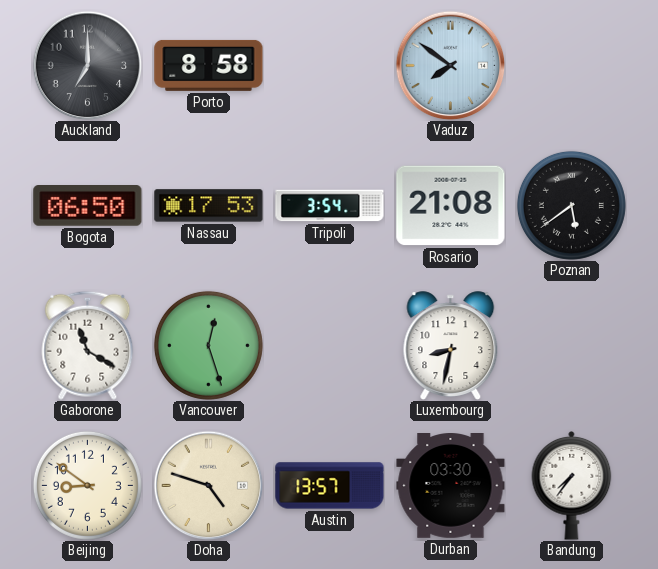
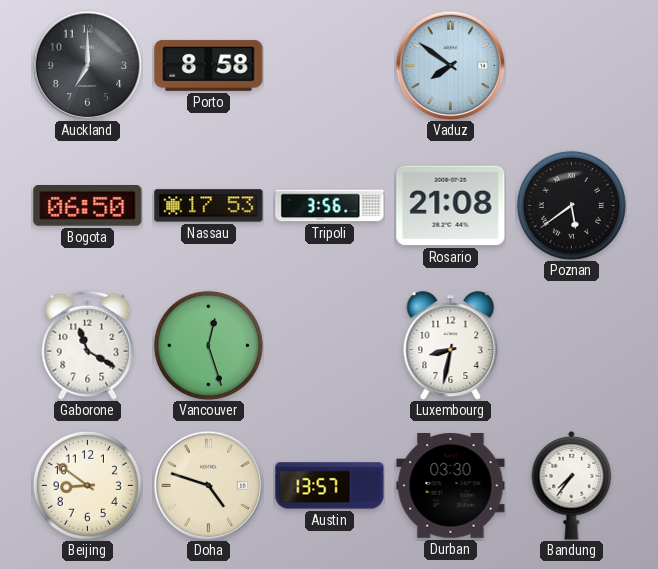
Tripoli: 3:54 -> 3:56
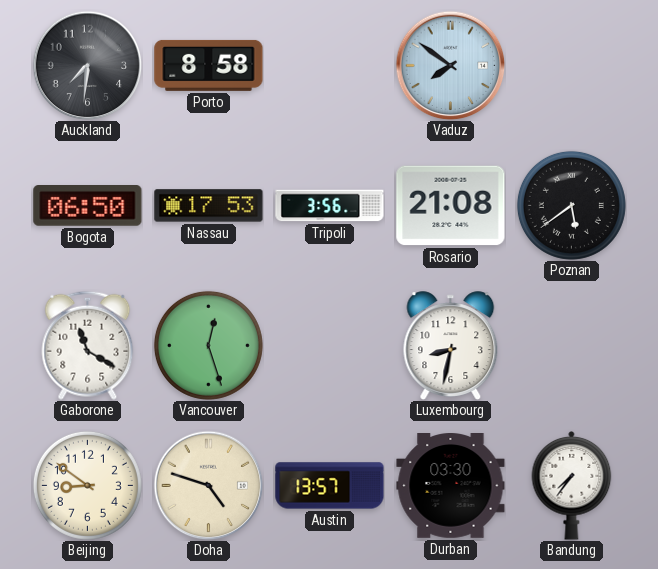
Auckland: 7:00 -> 7:31
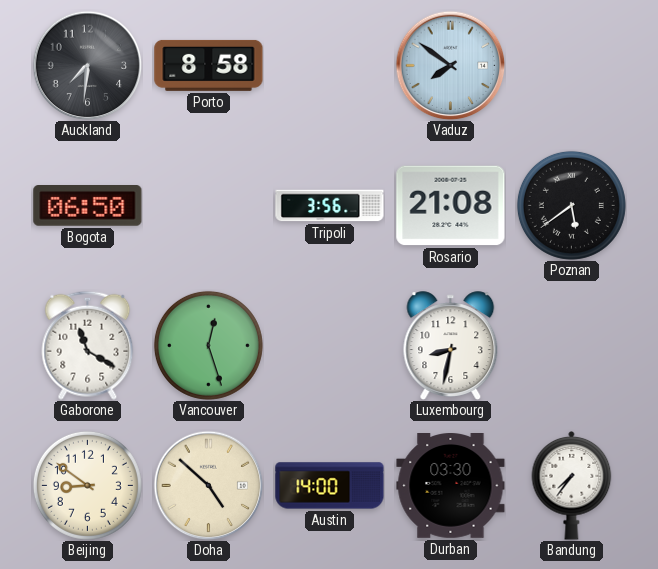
Nassau: 17:53 -> none
Doha: 4:48 -> 4:52
Austin: 13:57 -> 14:00
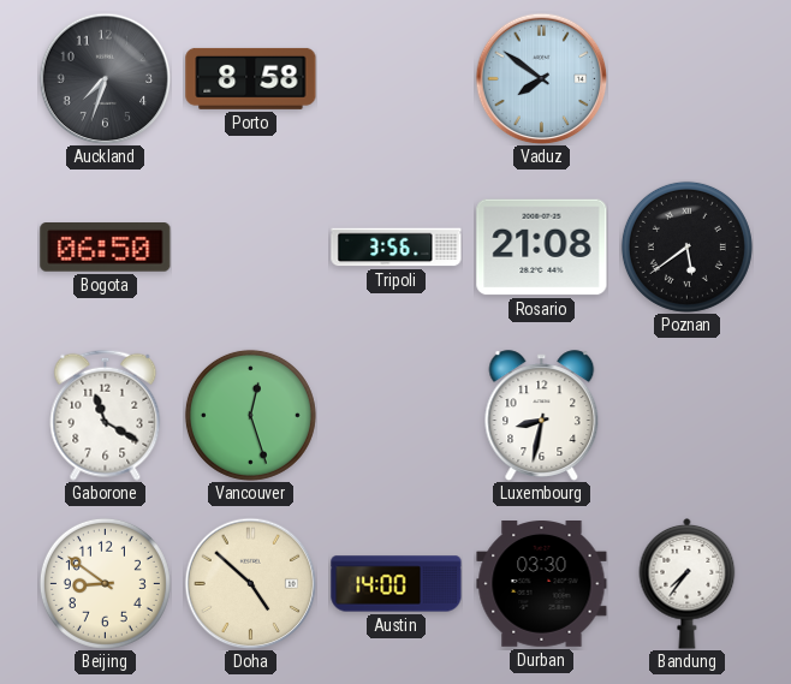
Auckland: 7:31 -> 7:33
